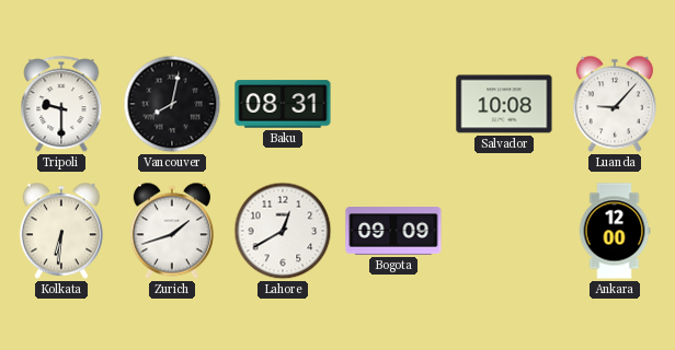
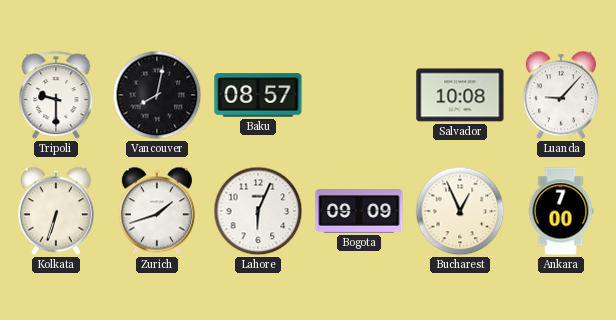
Baku: 08:31 -> 08:57
Kolkata: 6:31 -> 6:33
Lahore: 12:40 -> 6:04
Bucharest: none -> 12:56
Ankara: 12:00 -> 7:00
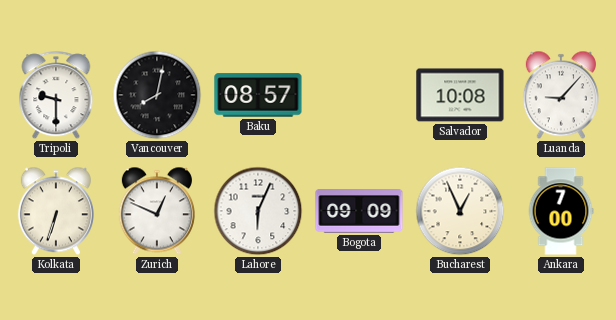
Zurich: 1:42 -> 12:49
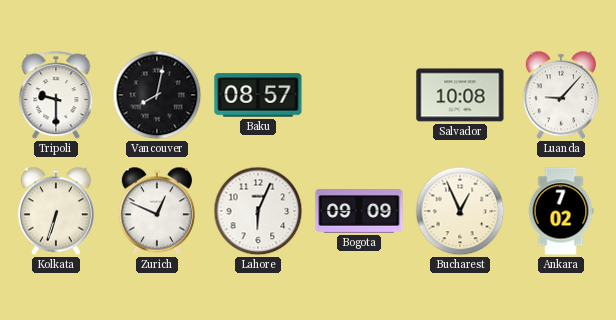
Ankara: 7:00 -> 7:02
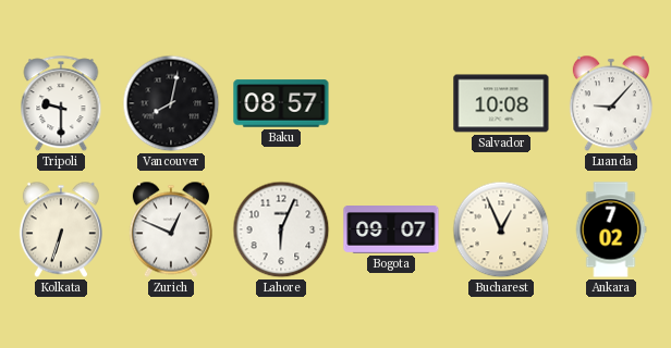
Bogota: 09:09 -> 09:07
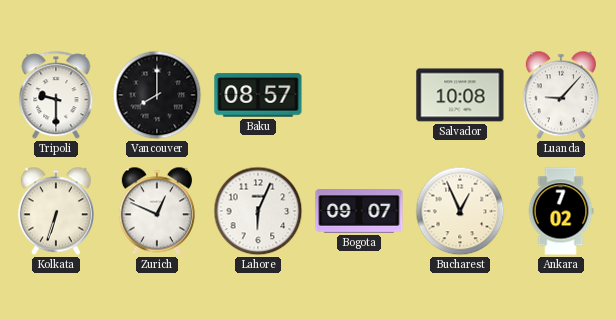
Vancouver: 8:02 -> 8:00
